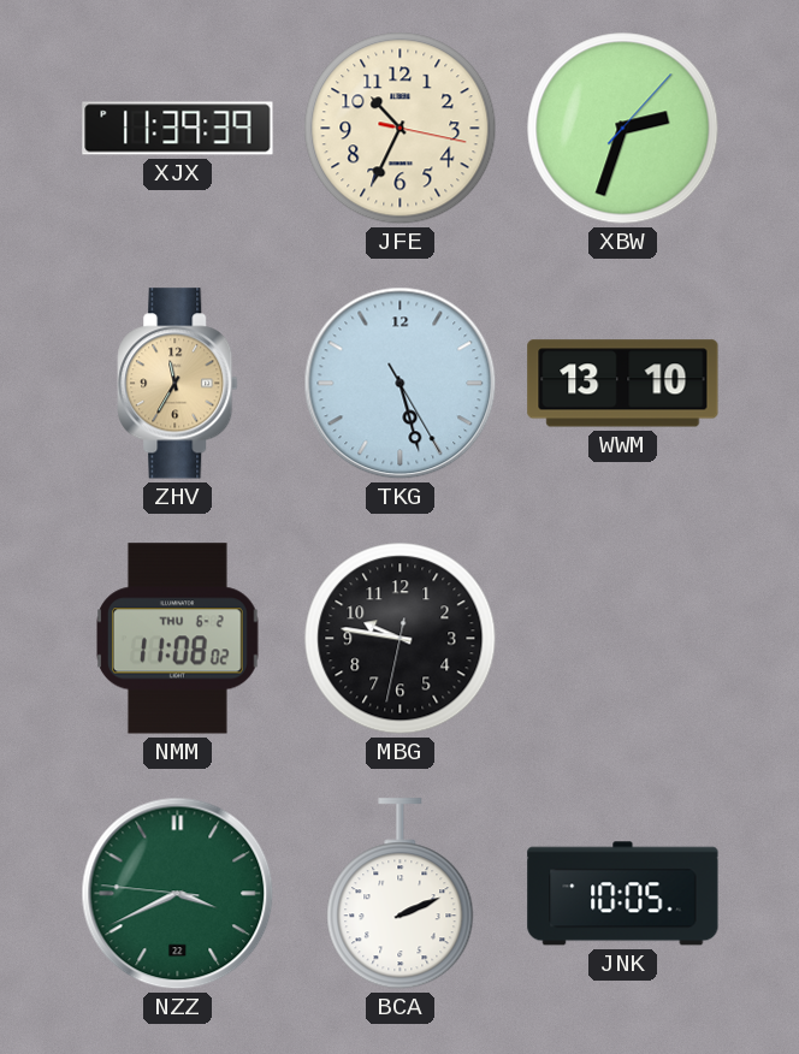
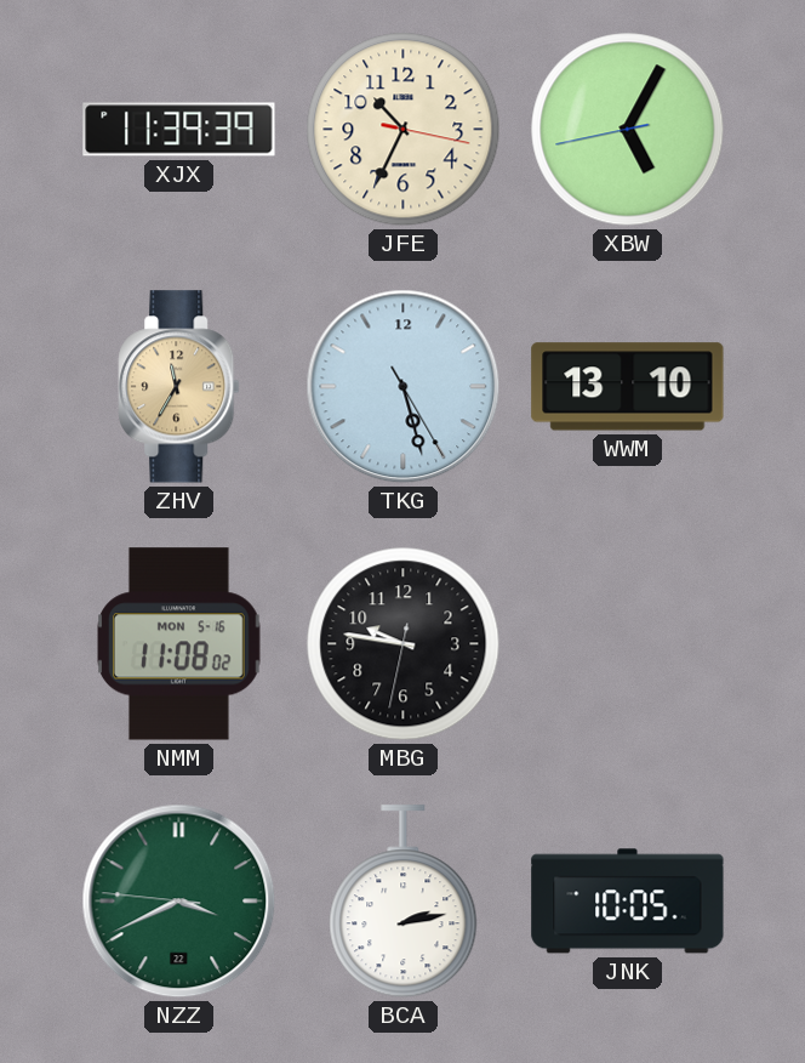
XBW: 2:33 -> 5:04
NMM date: THU 6-2 -> MON 5-16
BCA: 2:11 -> 2:13
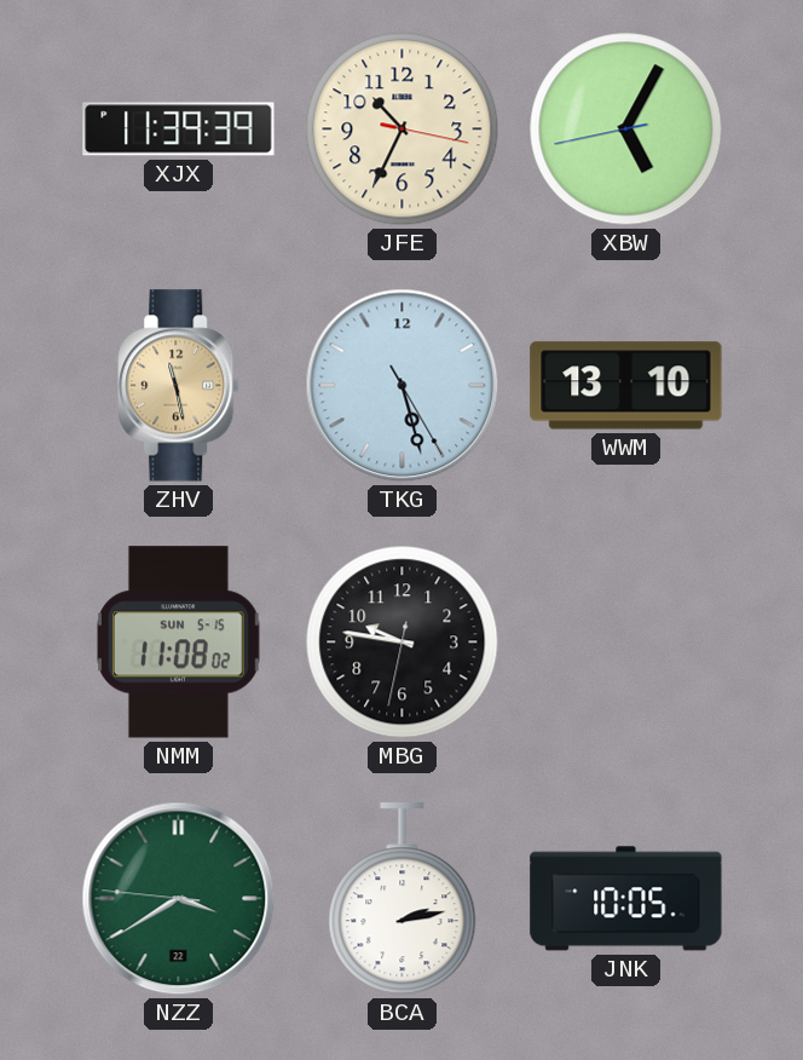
ZHV: 11:35 -> 11:28
NMM date: MON 5-16 -> SUN 5-15
NZZ: 3:40 -> 3:39
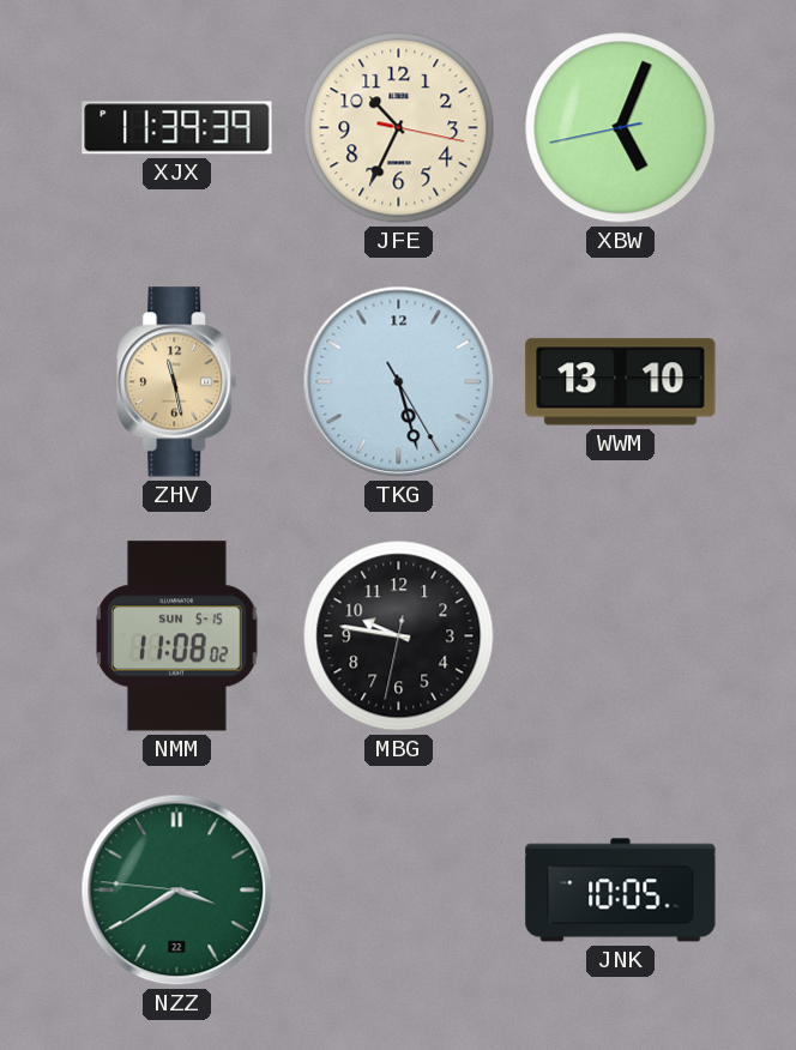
XBW: 5:04 -> 5:03
BCA: 2:13 -> none
